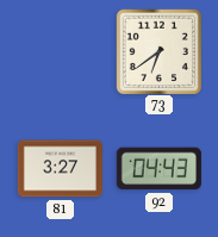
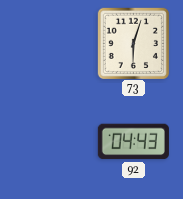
73: 6:39 -> 6:03
81: 3:27 -> none
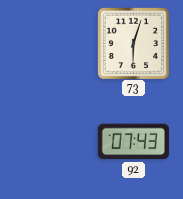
92: 04:43 -> 07:43
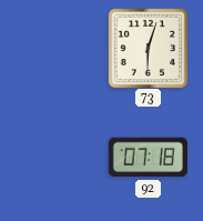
92: 07:43 -> 07:18
